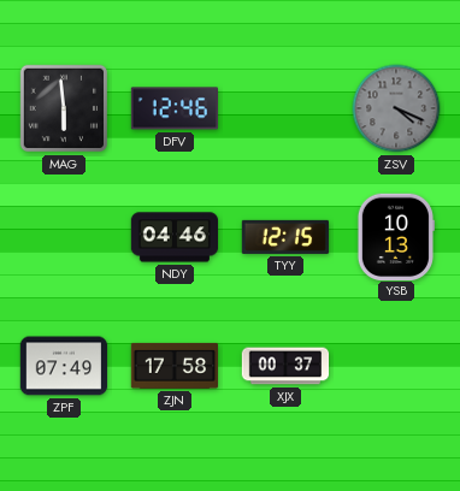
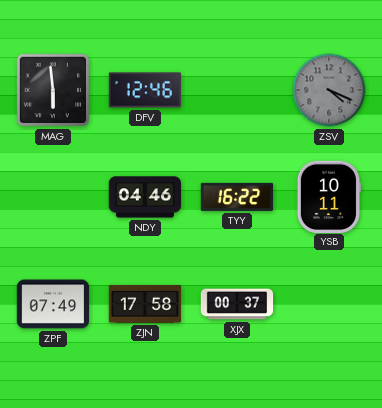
TYY: 12:15 -> 16:22
YSB: 10:13 -> 10:11
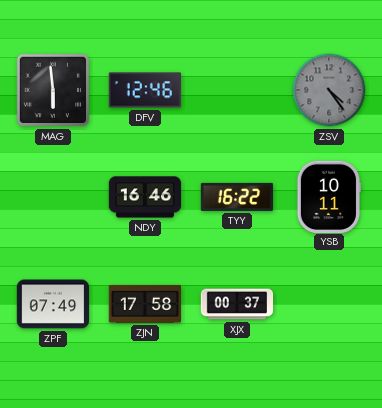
ZSV: 4:19 -> 4:24
NDY: 04:46 -> 16:46
